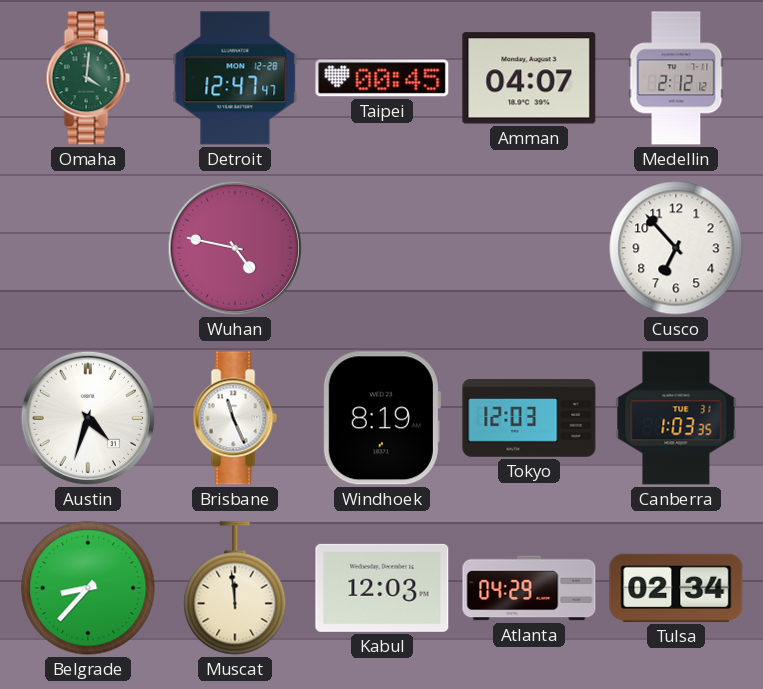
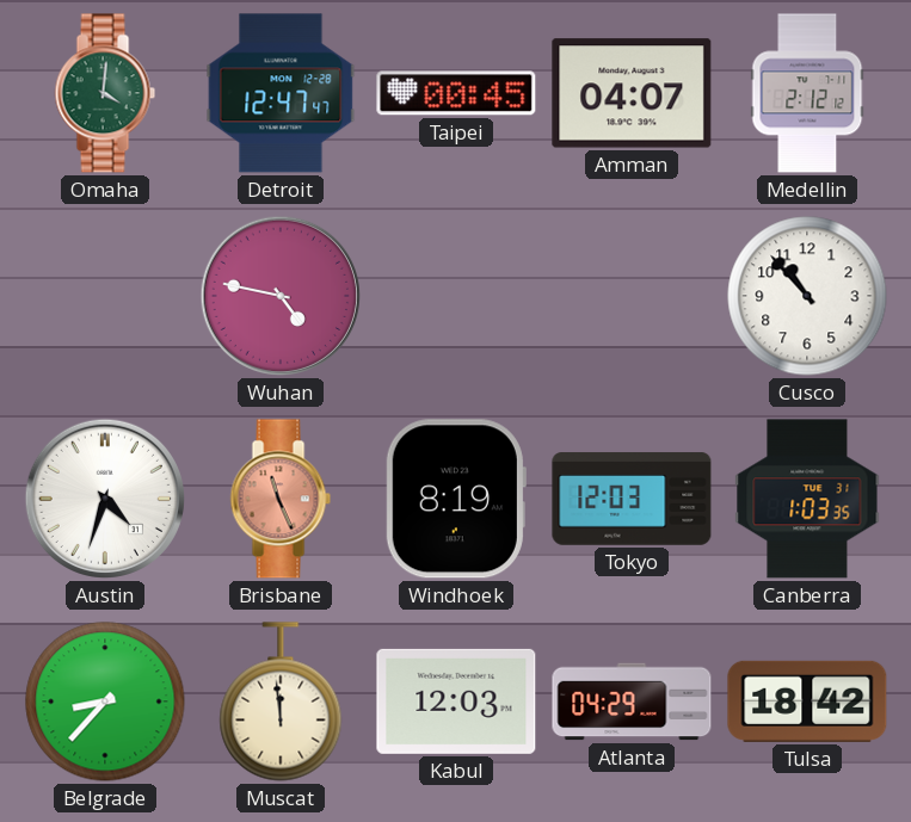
Cusco: 6:53 -> 10:53
Brisbane dial: white -> salmon
Tulsa: 02:34 -> 18:42
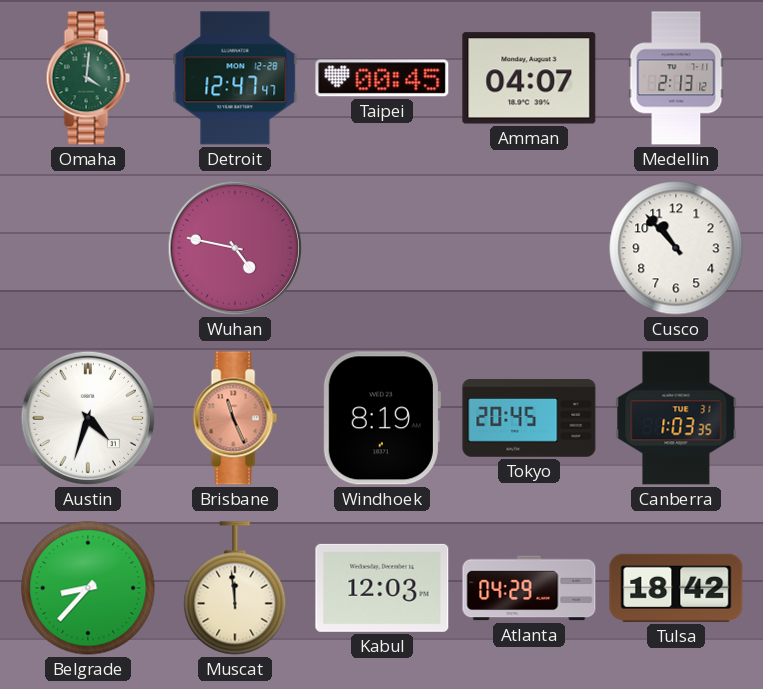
Medellin: 2:12 -> 2:13
Tokyo: 12:03 -> 20:45
